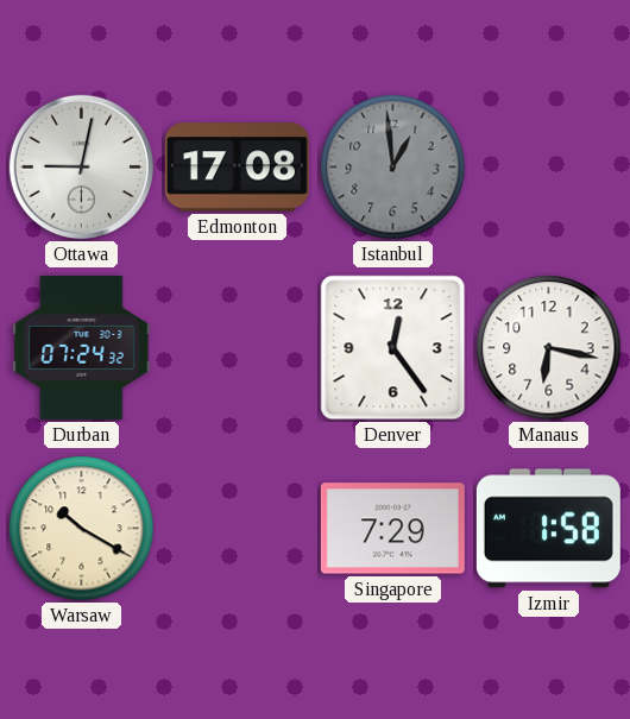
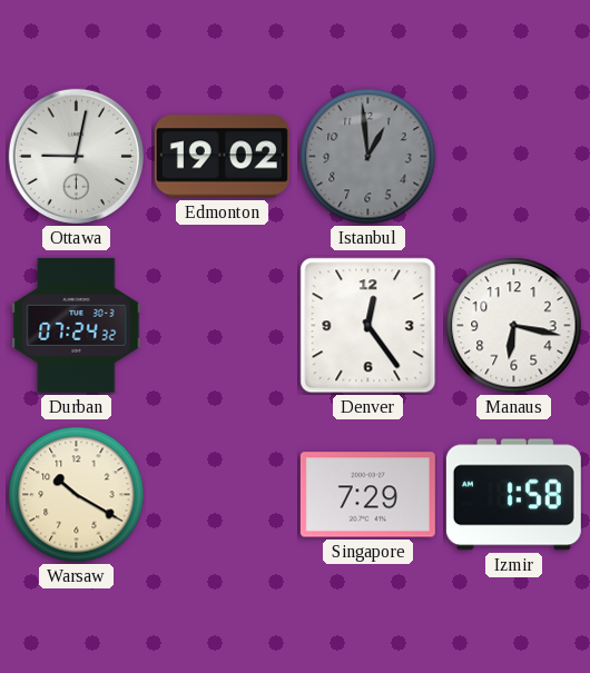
Edmonton: 17:08 -> 19:02
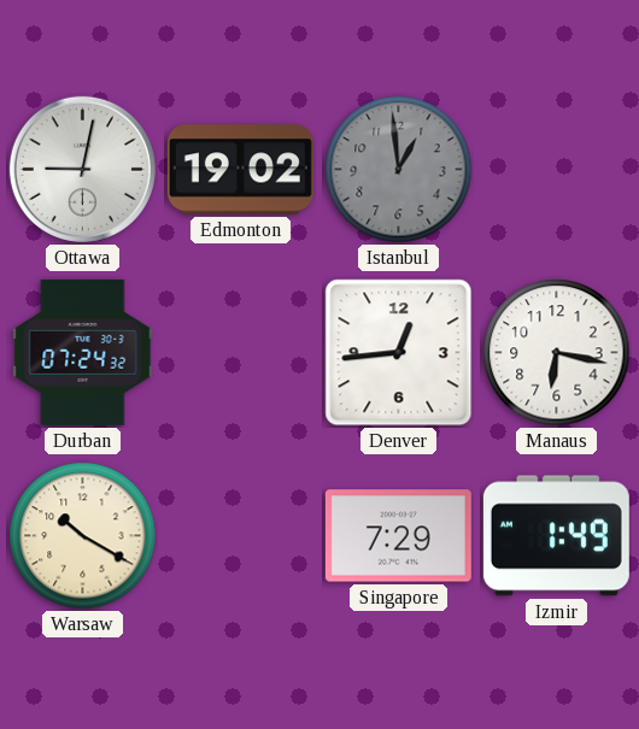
Denver: 12:24 -> 12:44
Izmir: 1:58 -> 1:49
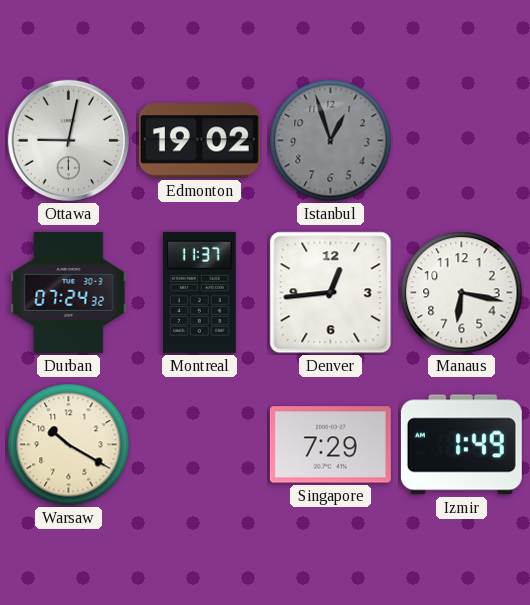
Istanbul: 12:59 -> 12:57
Montreal: none -> 11:37
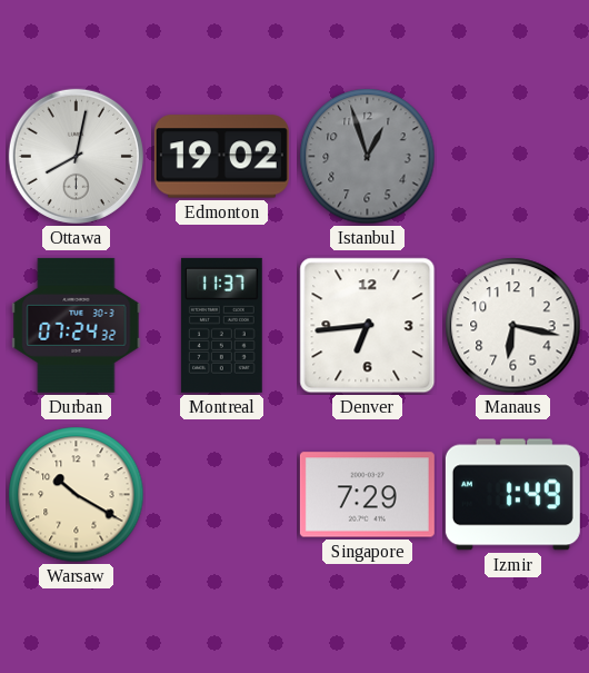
Ottawa: 9:02 -> 8:02
Denver: 12:44 -> 6:44
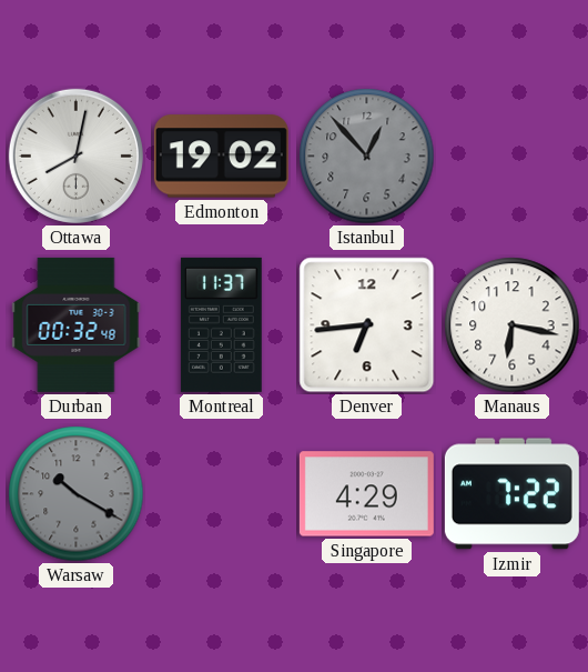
Istanbul: 12:57 -> 12:53
Durban: 07:24 -> 00:32
Warsaw dial: cream -> grey
Singapore: 7:29 -> 4:29
Izmir: 1:49 -> 7:22
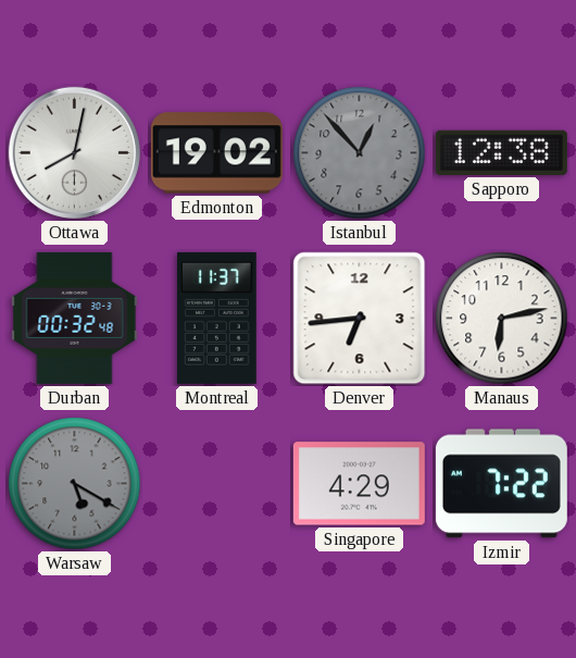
Sapporo: none -> 12:38
Manaus: 6:17 -> 6:13
Warsaw: 10:20 -> 5:20
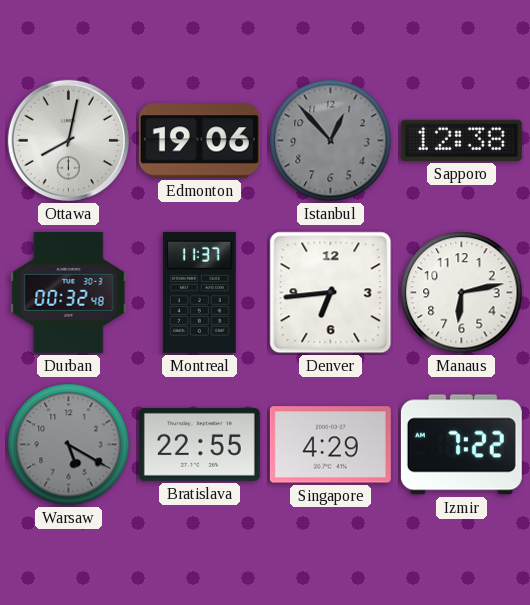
Edmonton: 19:02 -> 19:06
Bratislava: none -> 22:55
